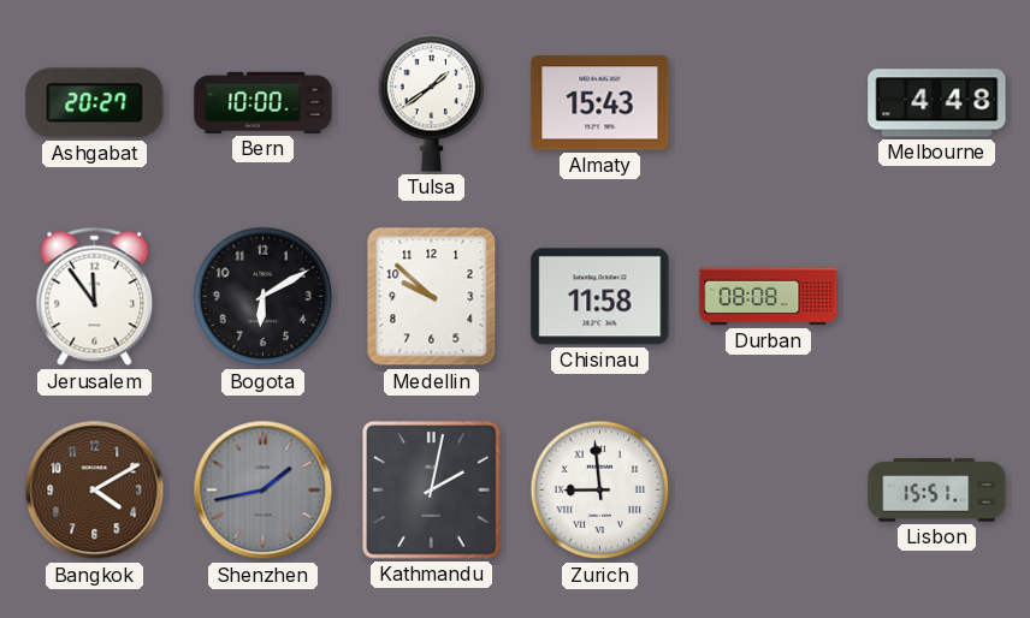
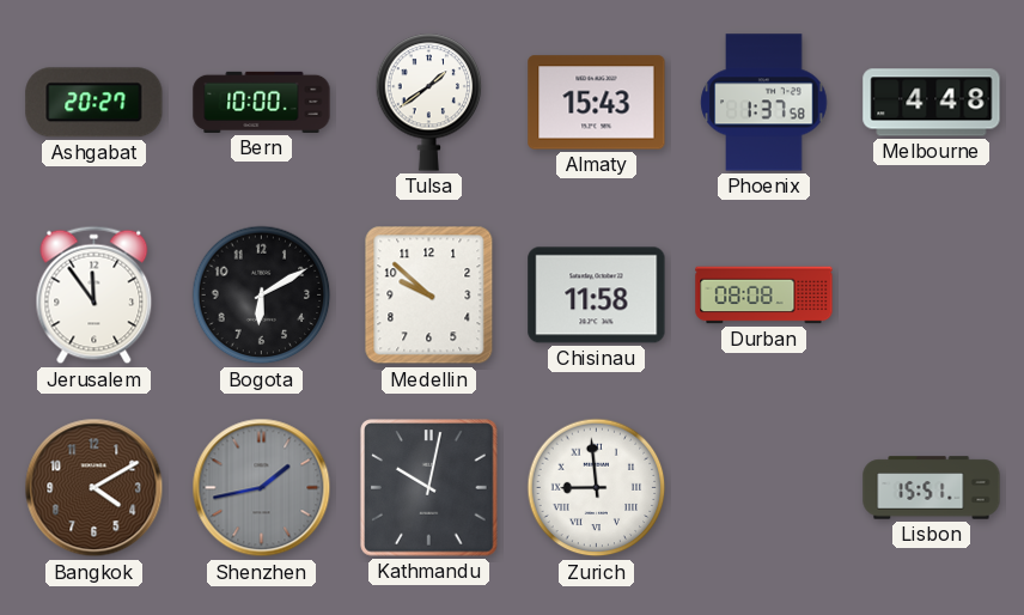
Phoenix: none -> 1:37
Kathmandu: 2:02 -> 10:02
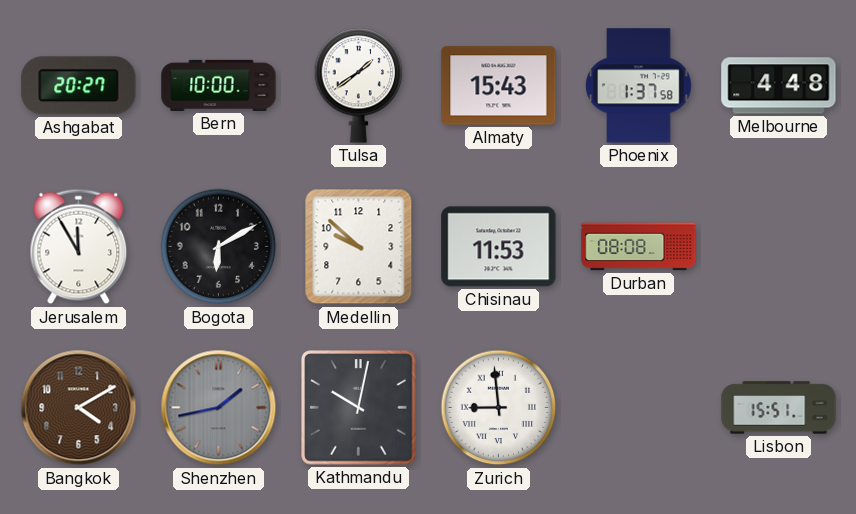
Jerusalem: 11:54 -> 11:55
Chisinau: 11:58 -> 11:53
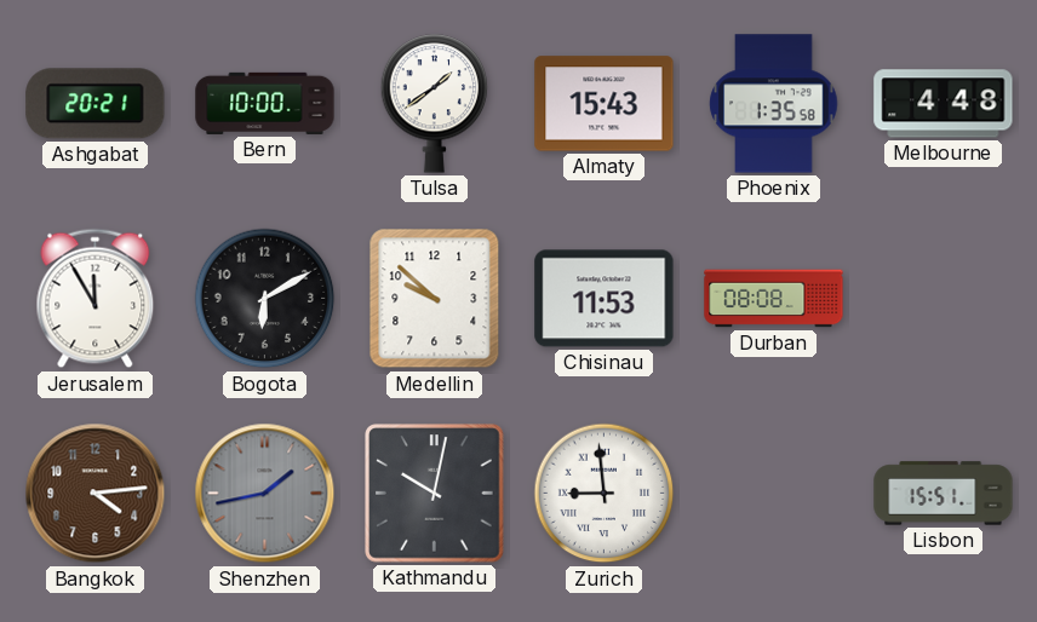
Ashgabat: 20:27 -> 20:21
Phoenix: 1:37 -> 1:35
Bangkok: 4:10 -> 4:14
